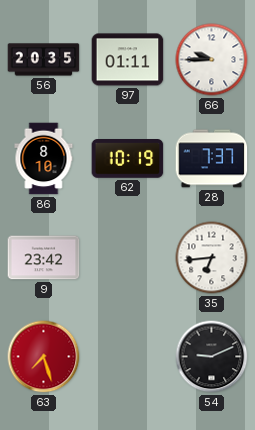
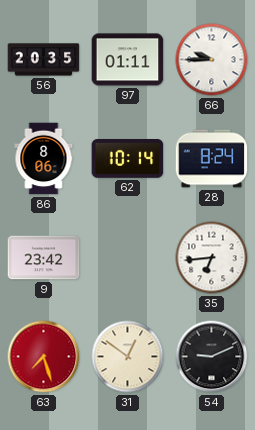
86: 8:10 -> 8:06
62: 10:19 -> 10:14
28: 7:37 -> 8:24
31: none -> 12:51
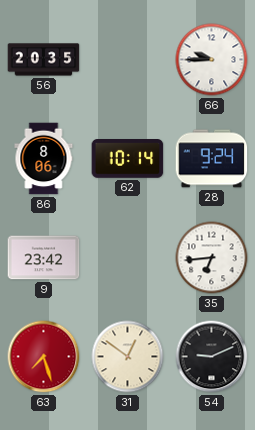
97: 01:11 -> none
28: 8:24 -> 9:24
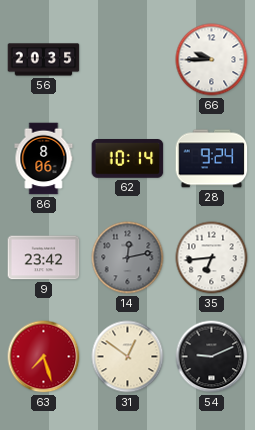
14: none -> 12:13
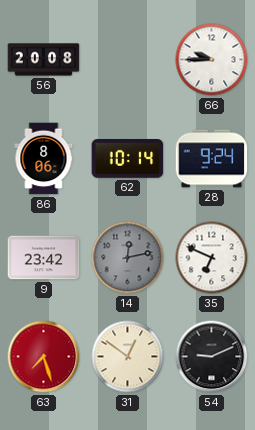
56: 20:35 -> 20:08
35: 6:44 -> 6:49
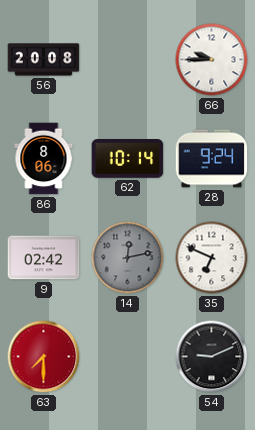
9: 23:42 -> 02:42
63: 7:27 -> 7:30
31: 12:51 -> none
